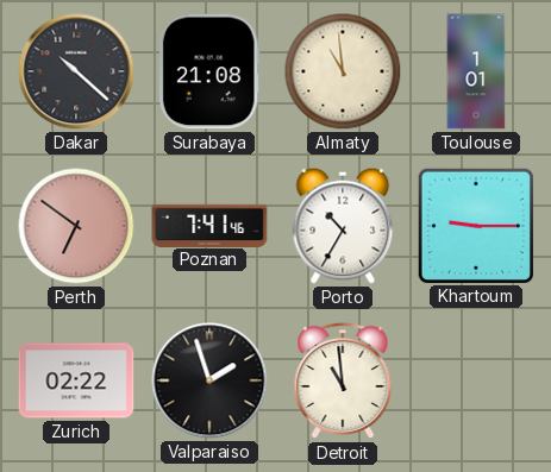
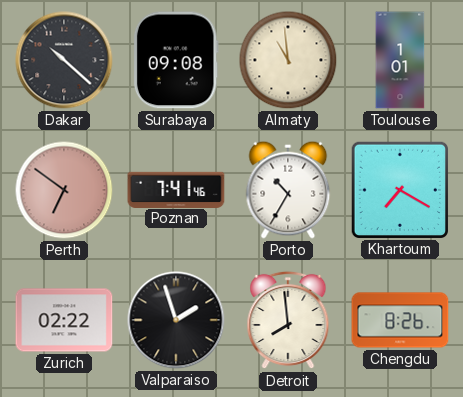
Surabaya: 21:08 -> 09:08
Khartoum: 9:15 -> 7:20
Detroit: 10:59 -> 7:59
Chengdu: none -> 8:26
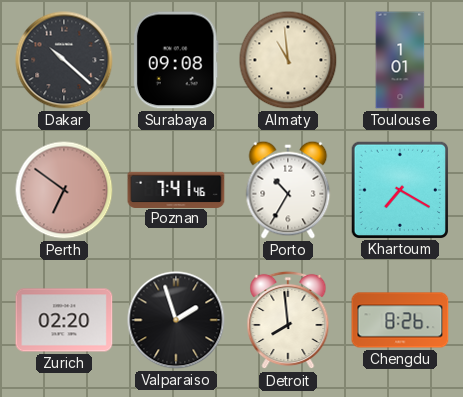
Zurich: 02:22 -> 02:20
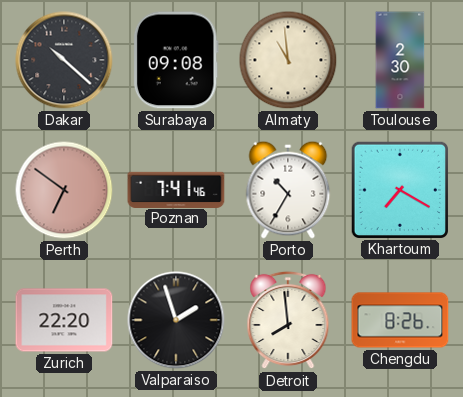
Toulouse: 1:01 -> 2:30
Zurich: 02:20 -> 22:20
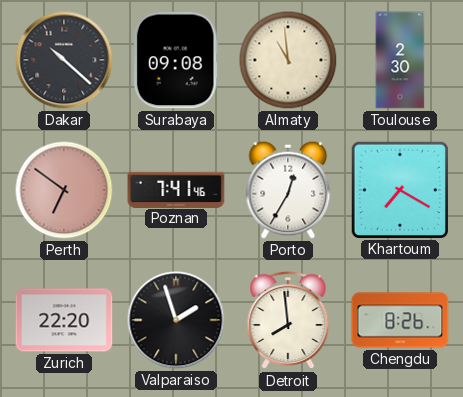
Porto: 10:35 -> 12:35
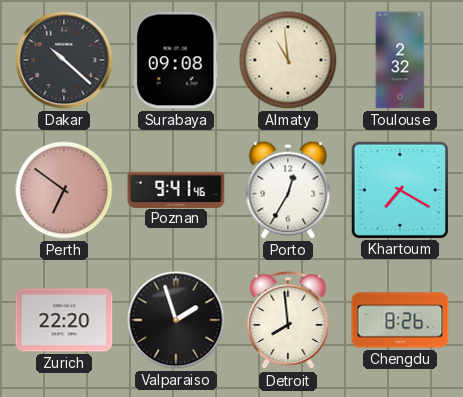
Toulouse: 2:30 -> 2:32
Poznan: 7:41 -> 9:41
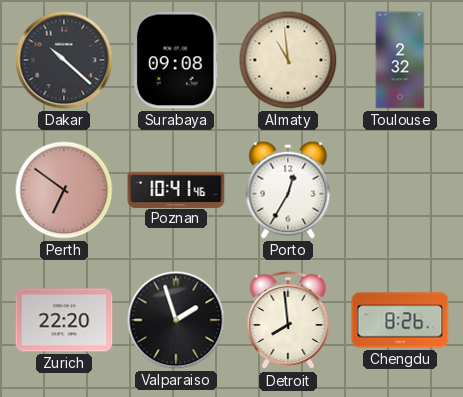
Poznan: 9:41 -> 10:41
Khartoum: 7:20 -> none
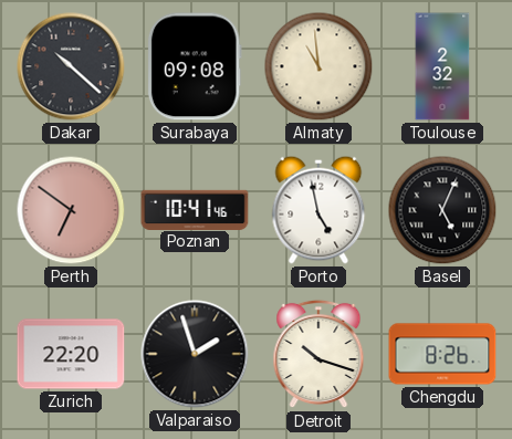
Porto: 12:35 -> 4:58
Basel: none -> 5:04
Detroit: 7:59 -> 10:18
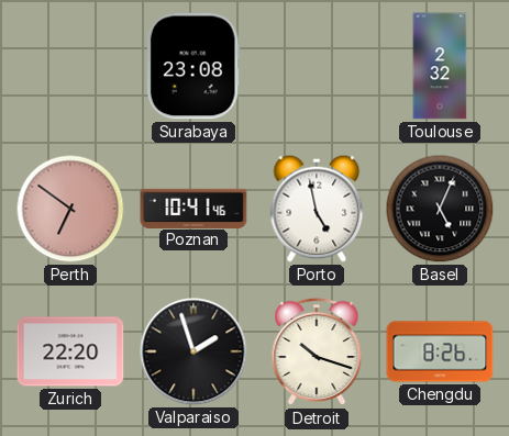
Dakar: 10:22 -> none
Surabaya: 09:08 -> 23:08
Almaty: 10:59 -> none
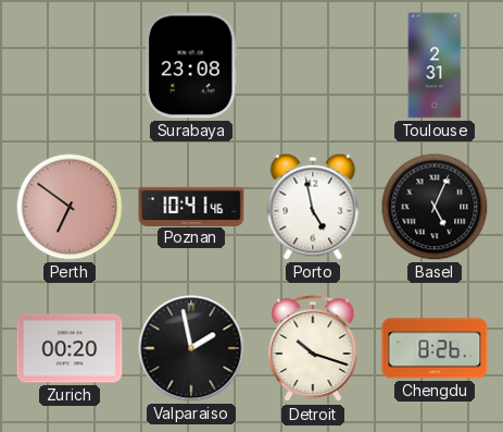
Toulouse: 2:32 -> 2:31
Zurich: 22:20 -> 00:20
Valparaiso: 1:57 -> 1:58
